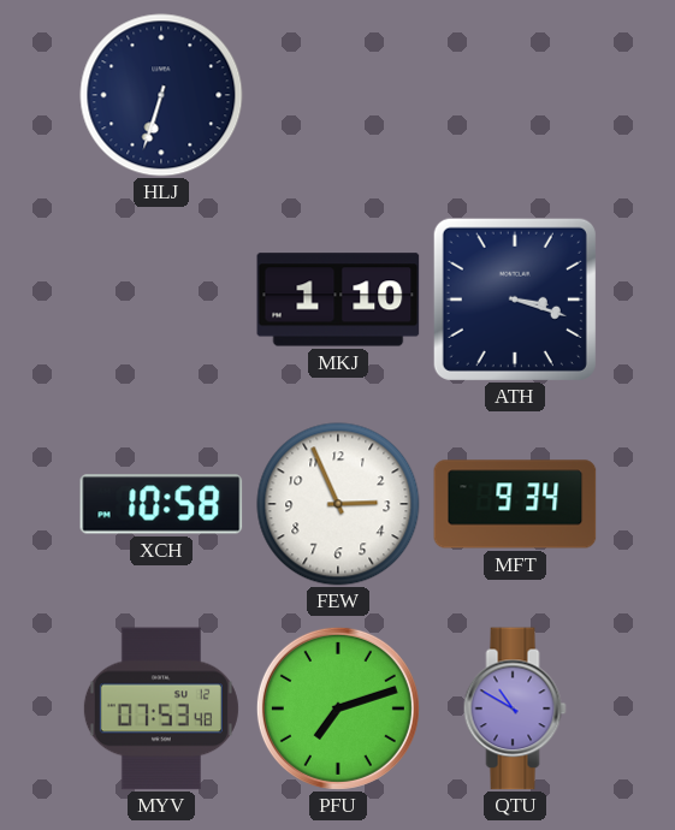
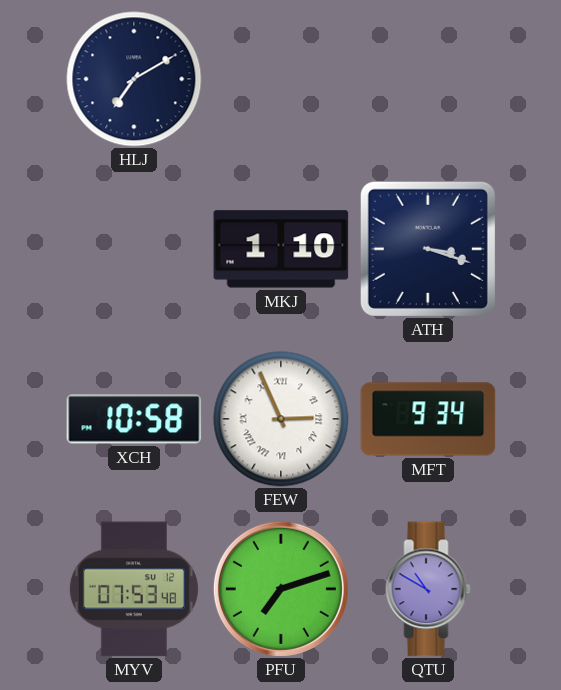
HLJ: 6:33 -> 7:10
FEW numerals: Arabic -> Roman
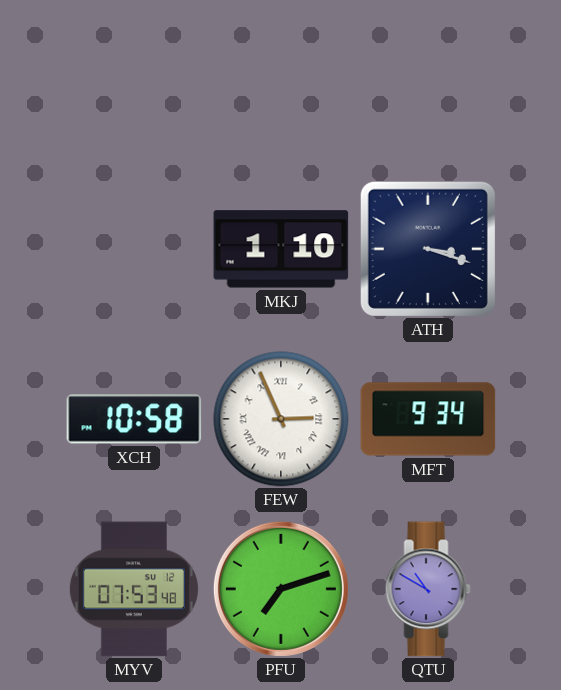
HLJ: 7:10 -> none
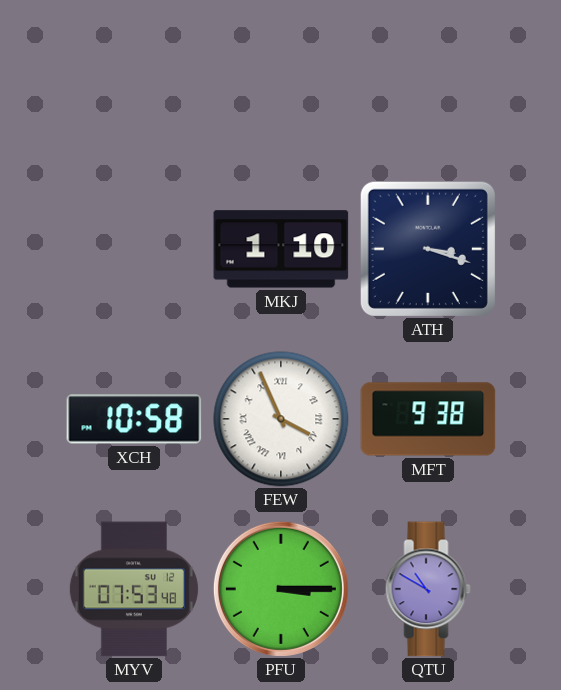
FEW: 2:56 -> 3:56
MFT: 9:34 -> 9:38
PFU: 7:12 -> 3:15
